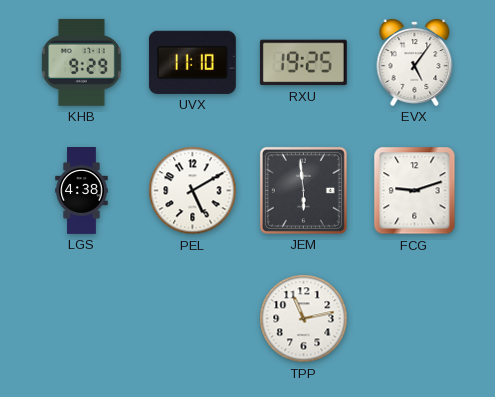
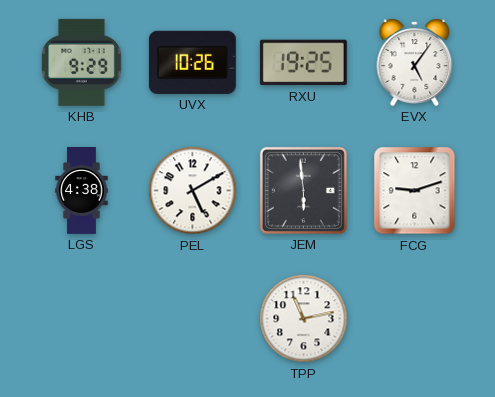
UVX: 11:10 -> 10:26
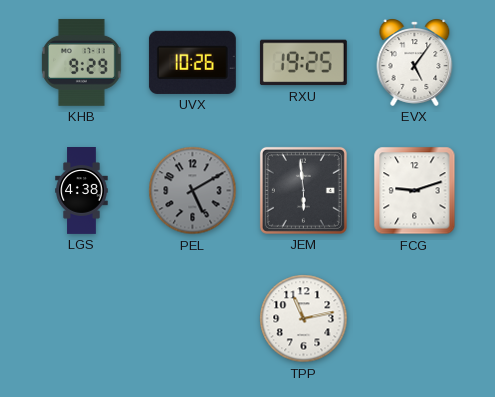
PEL dial: white -> grey
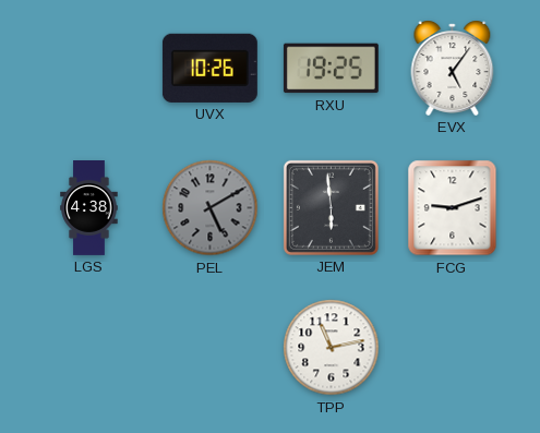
KHB: 9:29 -> none
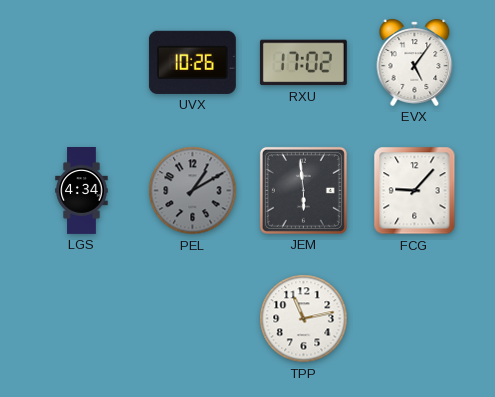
RXU: 19:25 -> 17:02
LGS: 4:38 -> 4:34
PEL: 5:10 -> 1:10
FCG: 9:12 -> 9:07
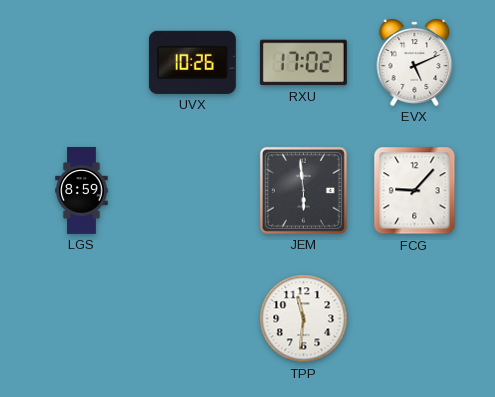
EVX: 5:06 -> 5:11
LGS: 4:34 -> 8:59
PEL: 1:10 -> none
TPP: 11:13 -> 11:31
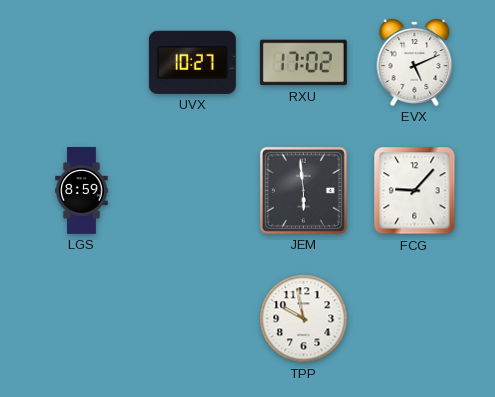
UVX: 10:26 -> 10:27
TPP: 11:31 -> 9:58
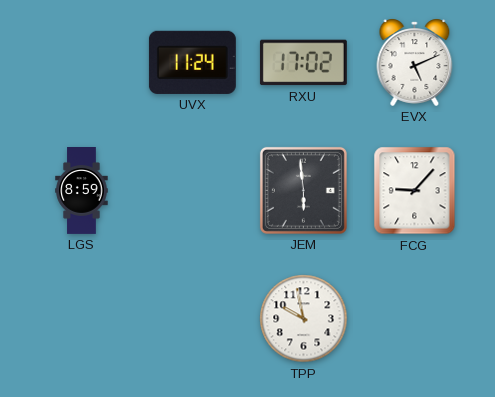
UVX: 10:27 -> 11:24
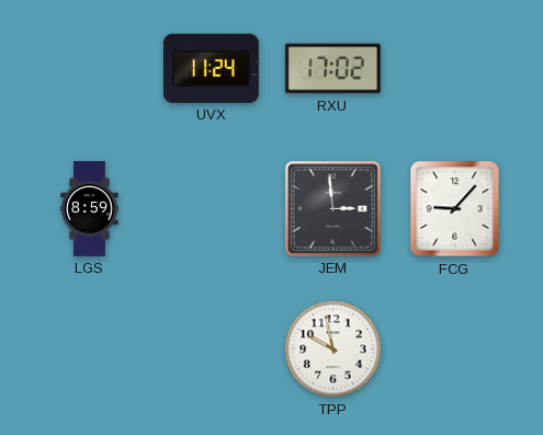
EVX: 5:11 -> none
JEM: 5:59 -> 2:59
